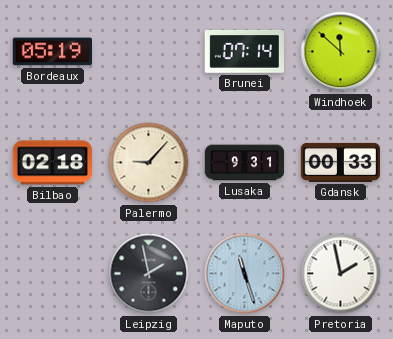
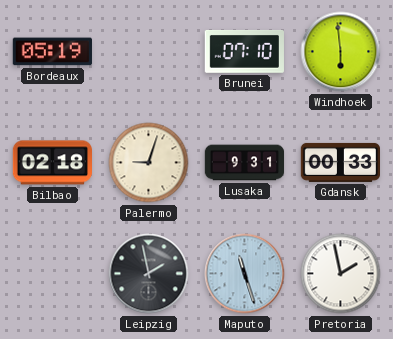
Brunei: 07:14 -> 07:10
Windhoek: 11:52 -> 5:59
Palermo: 9:07 -> 9:03
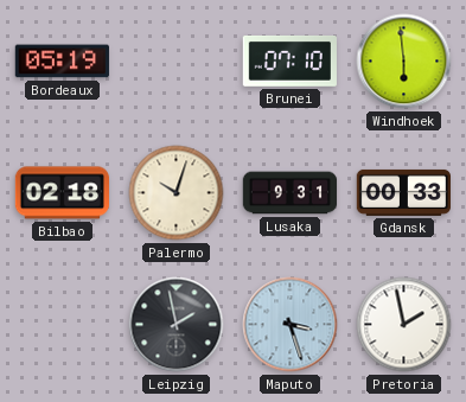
Palermo: 9:03 -> 10:03
Maputo: 11:27 -> 3:27
